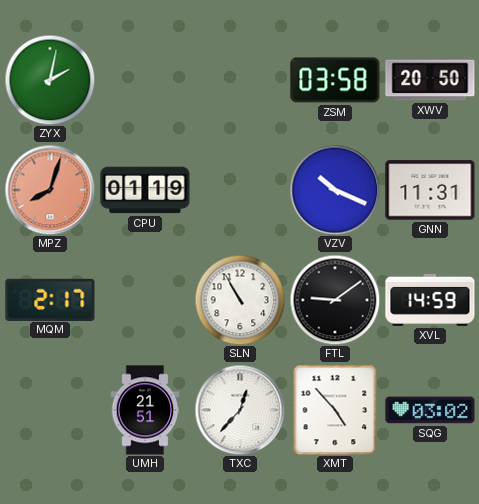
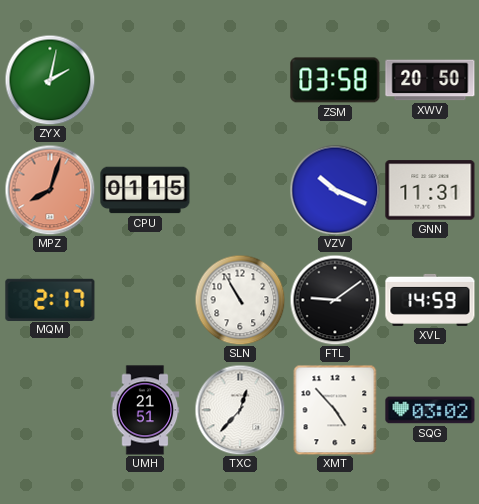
CPU: 01:19 -> 01:15
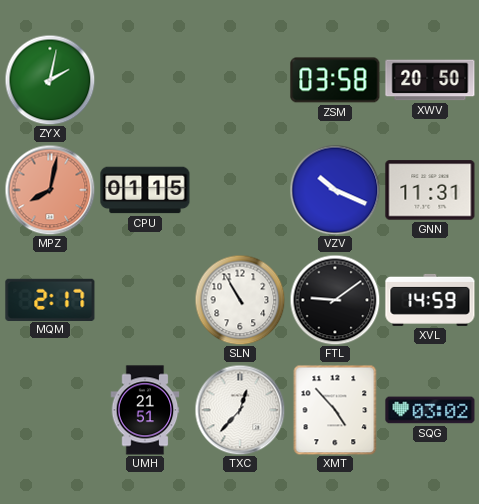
MPZ: 8:03 -> 8:02
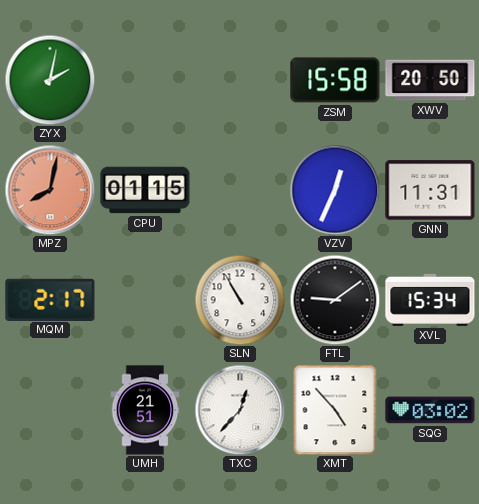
ZSM: 03:58 -> 15:58
VZV: 10:19 -> 12:34
XVL: 14:59 -> 15:34
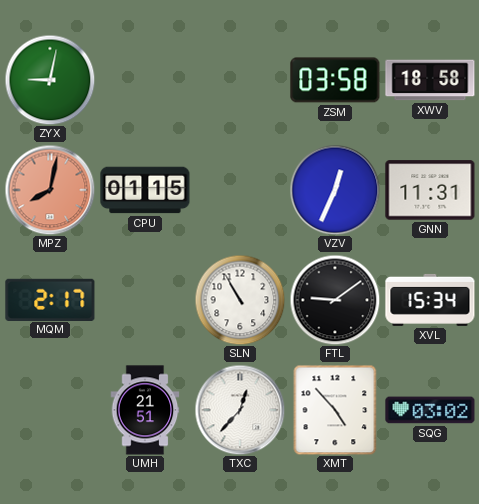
ZYX: 2:02 -> 9:02
ZSM: 15:58 -> 03:58
XWV: 20:50 -> 18:58
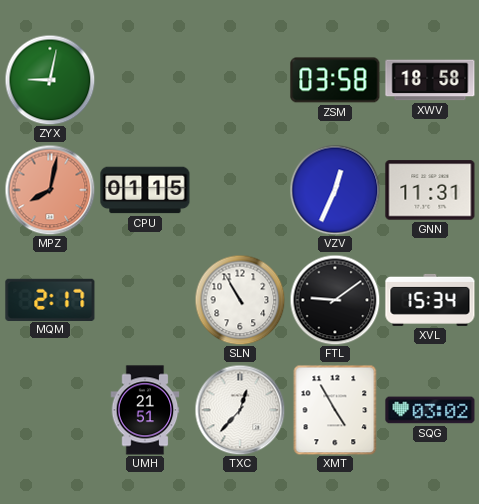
XMT: 4:53 -> 4:55
